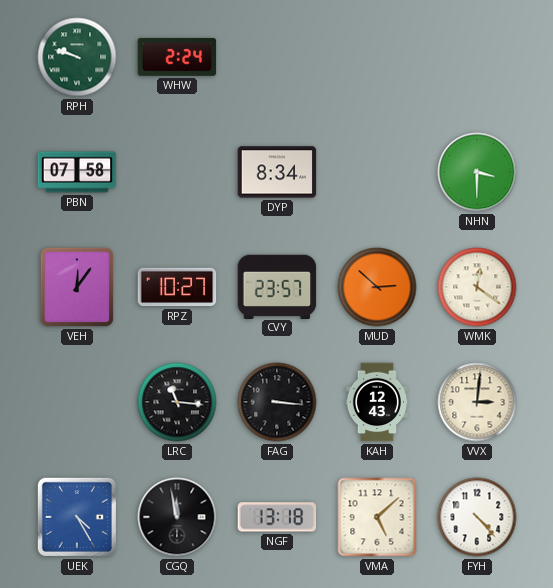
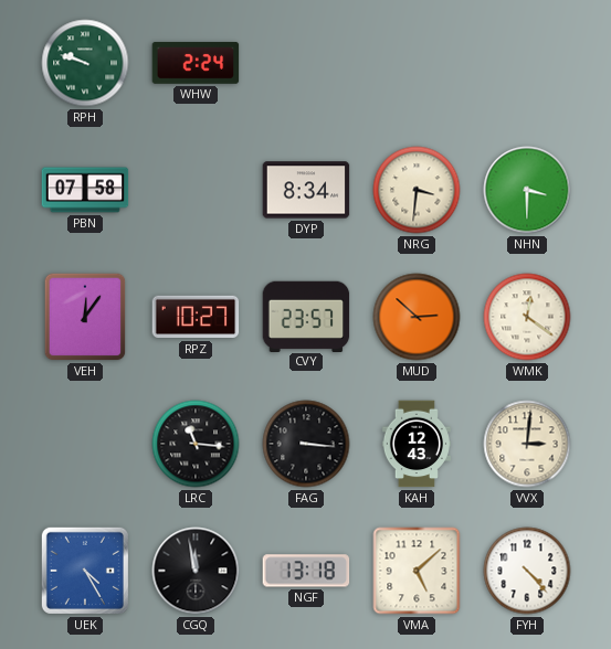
NRG: none -> 3:31
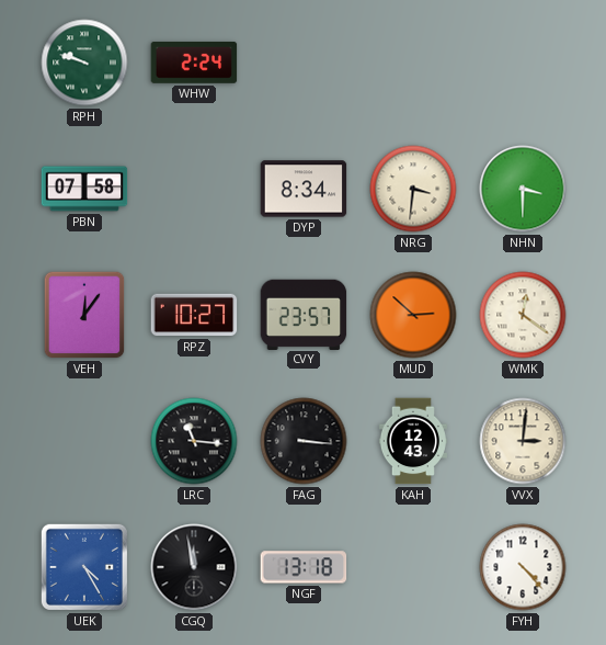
VMA: 5:08 -> none
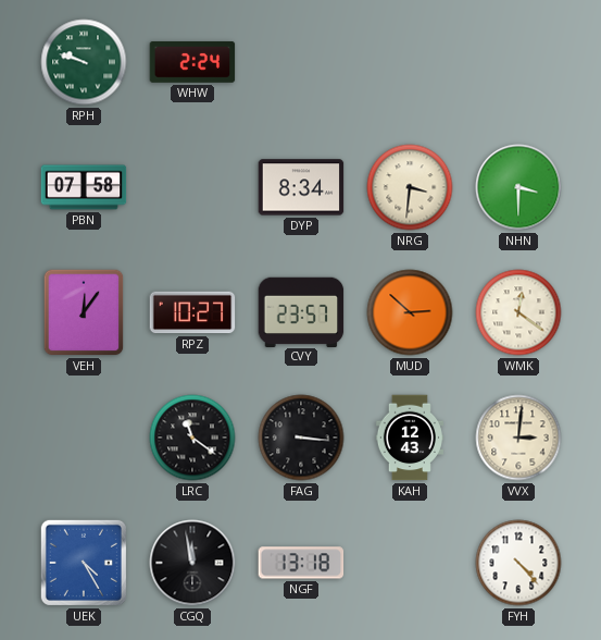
LRC: 11:16 -> 11:21
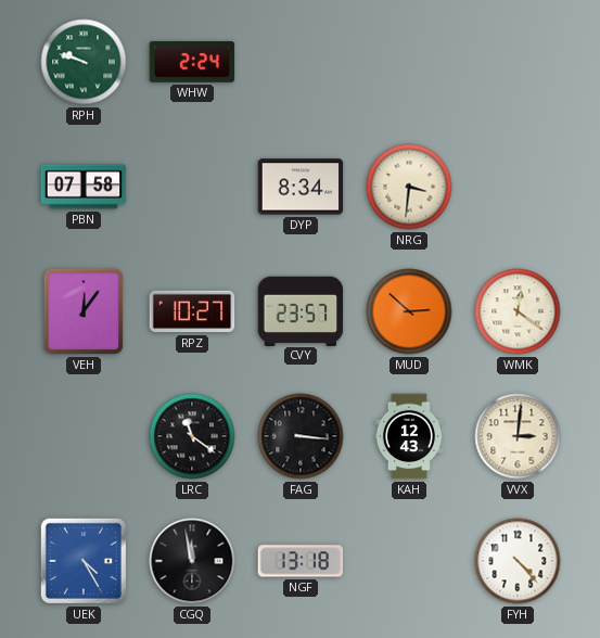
NHN: 3:30 -> none
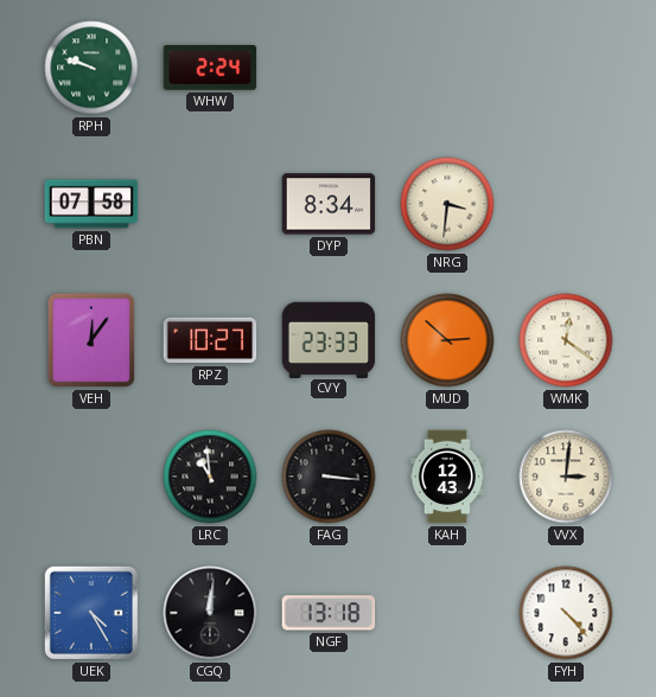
CVY: 23:57 -> 23:33
LRC: 11:21 -> 10:59
CGQ: 11:58 -> 12:01
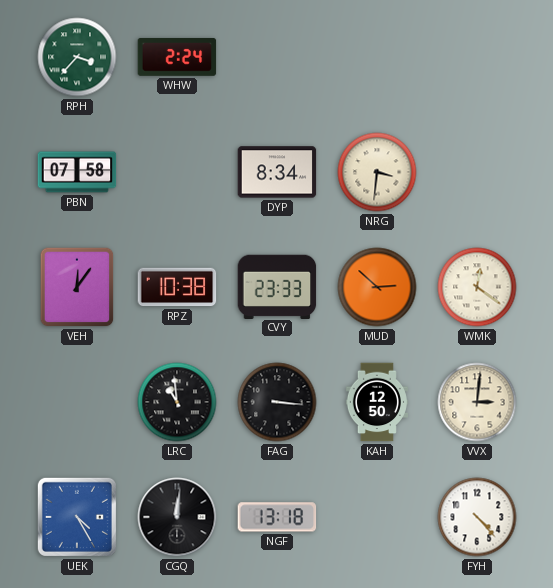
RPH: 9:48 -> 3:37
RPZ: 10:27 -> 10:38
KAH: 12:43 -> 12:50
